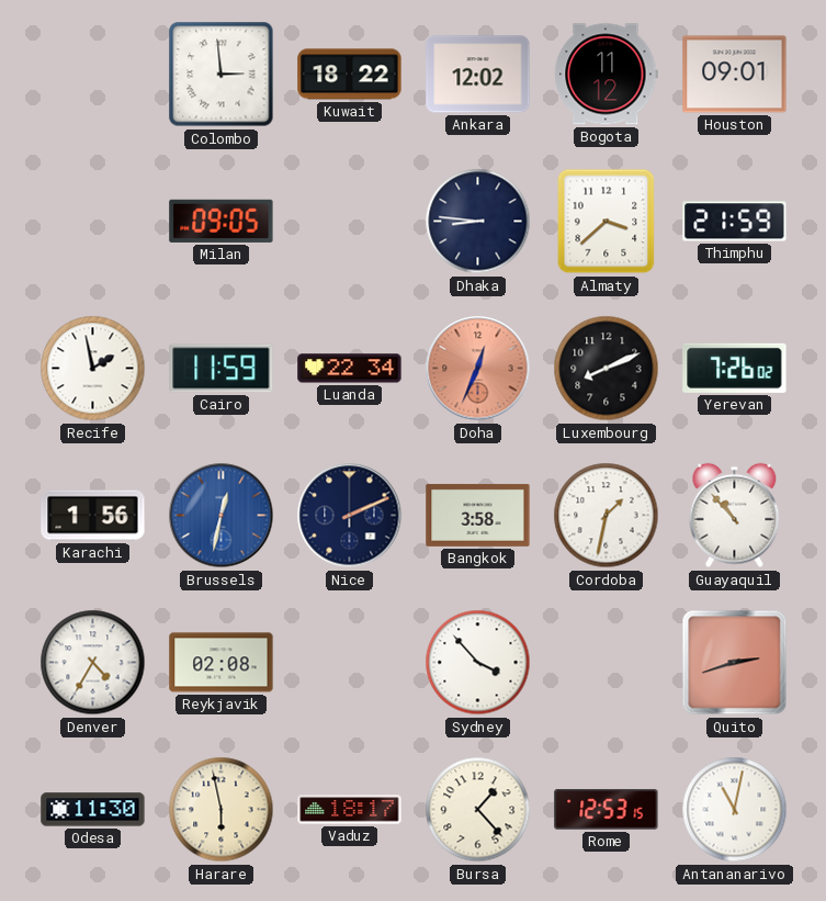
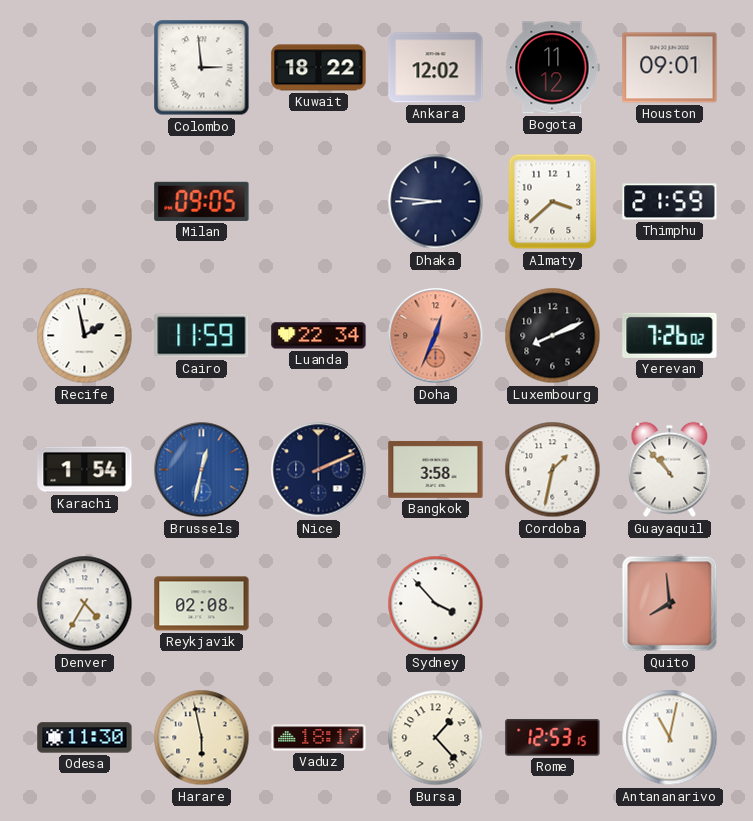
Karachi: 1:56 -> 1:54
Quito: 2:42 -> 7:59
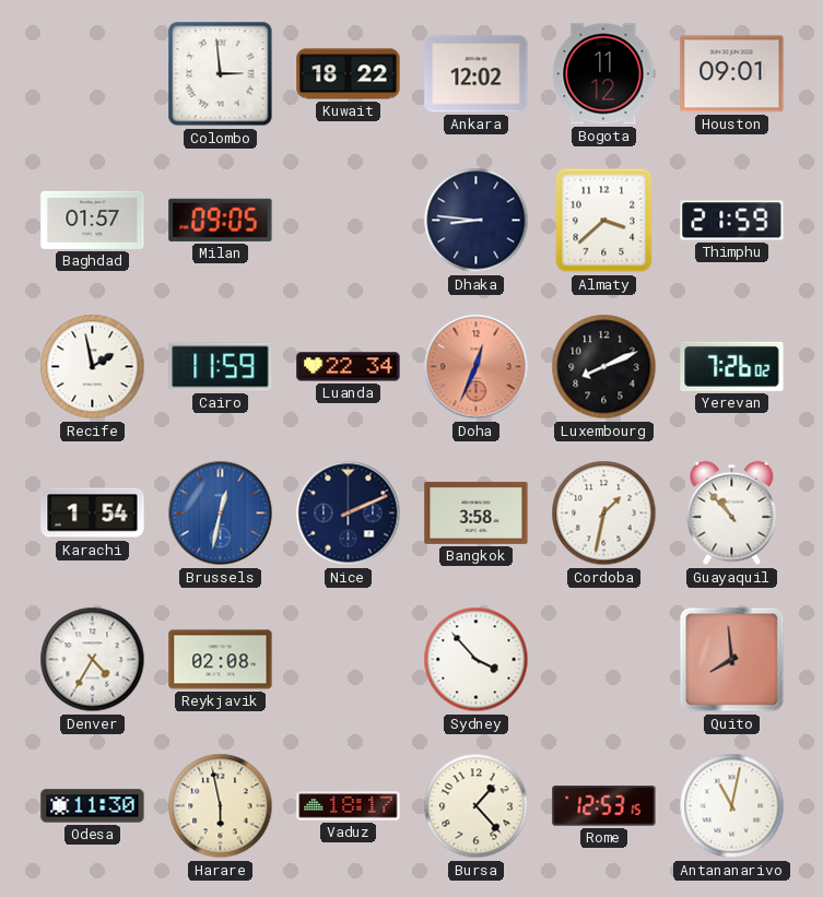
Baghdad: none -> 01:57
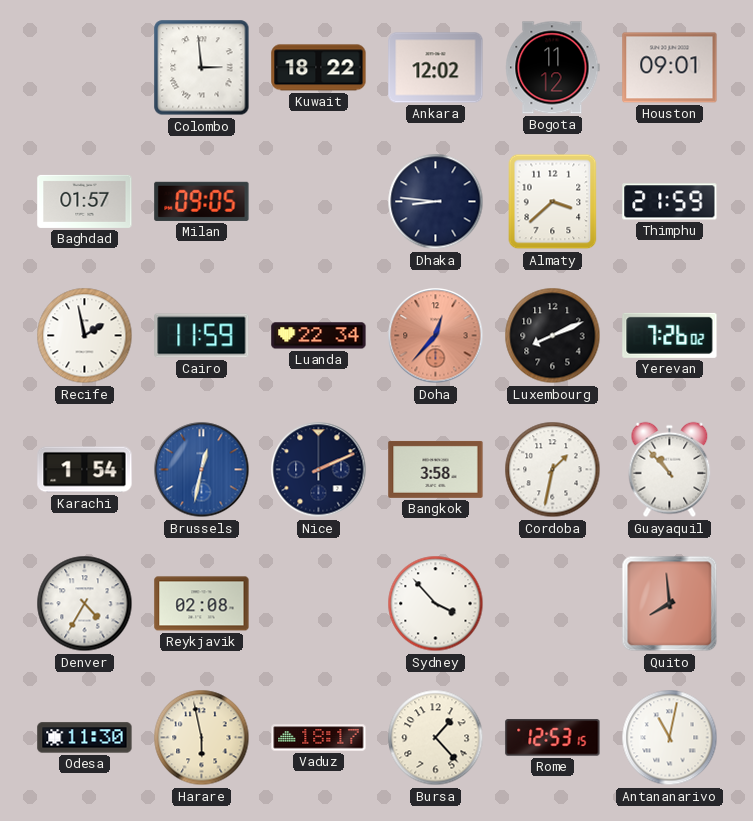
Doha: 12:34 -> 12:37
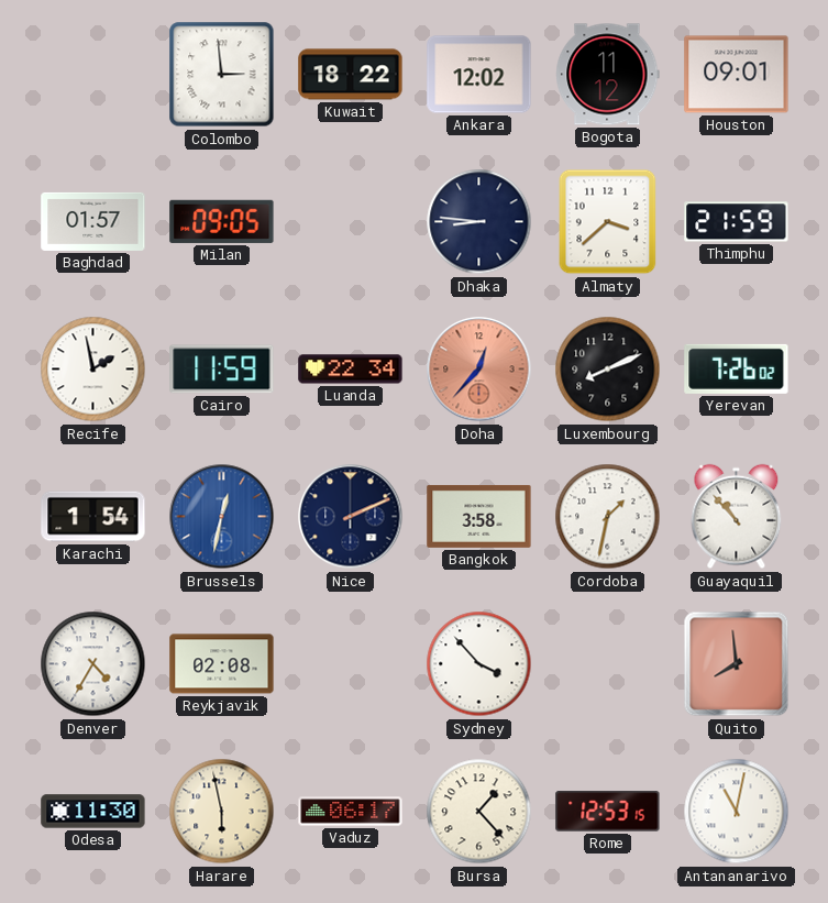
Vaduz: 18:17 -> 06:17
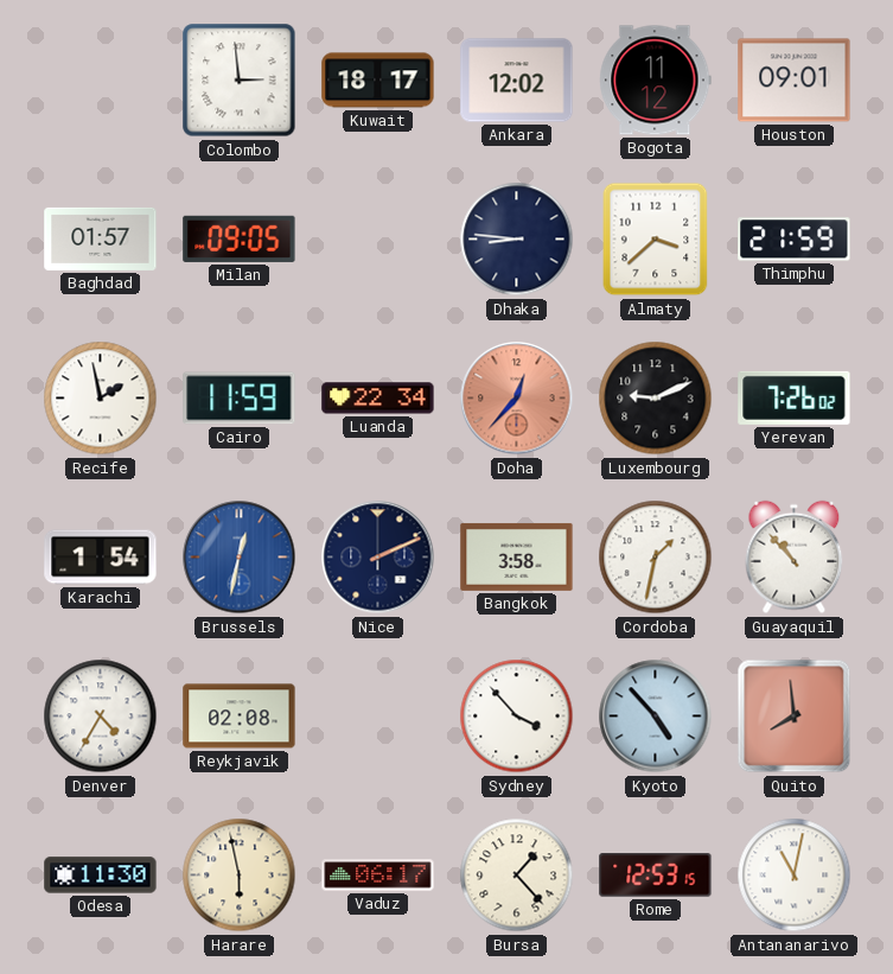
Kuwait: 18:22 -> 18:17
Luxembourg: 8:11 -> 9:11
Kyoto: none -> 4:53
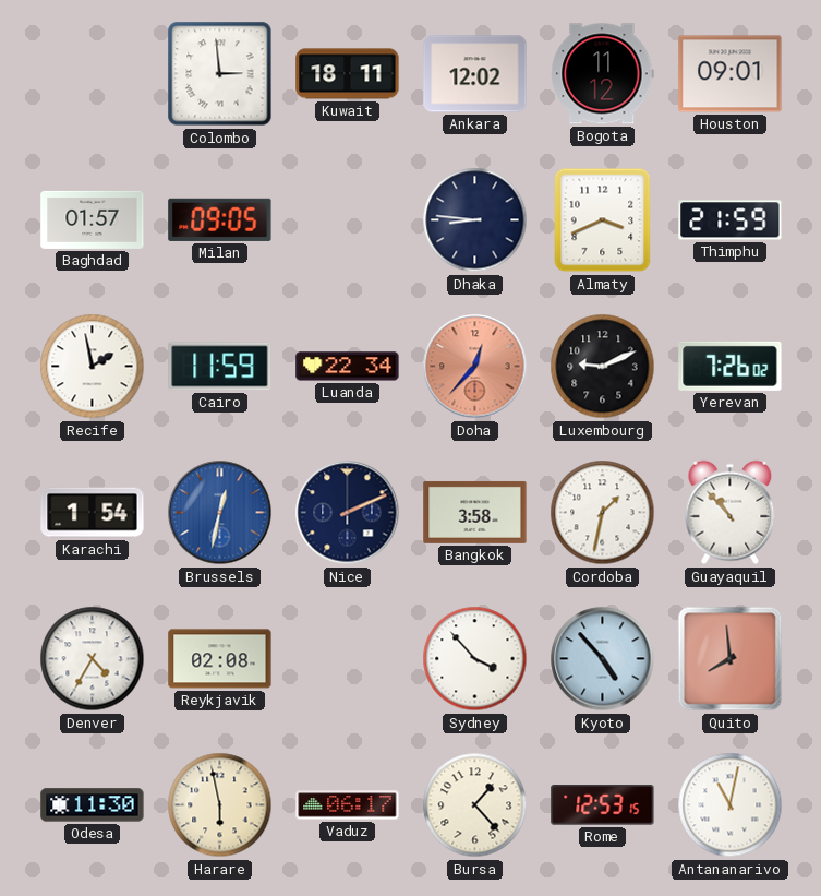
Kuwait: 18:17 -> 18:11
Almaty: 3:38 -> 3:41
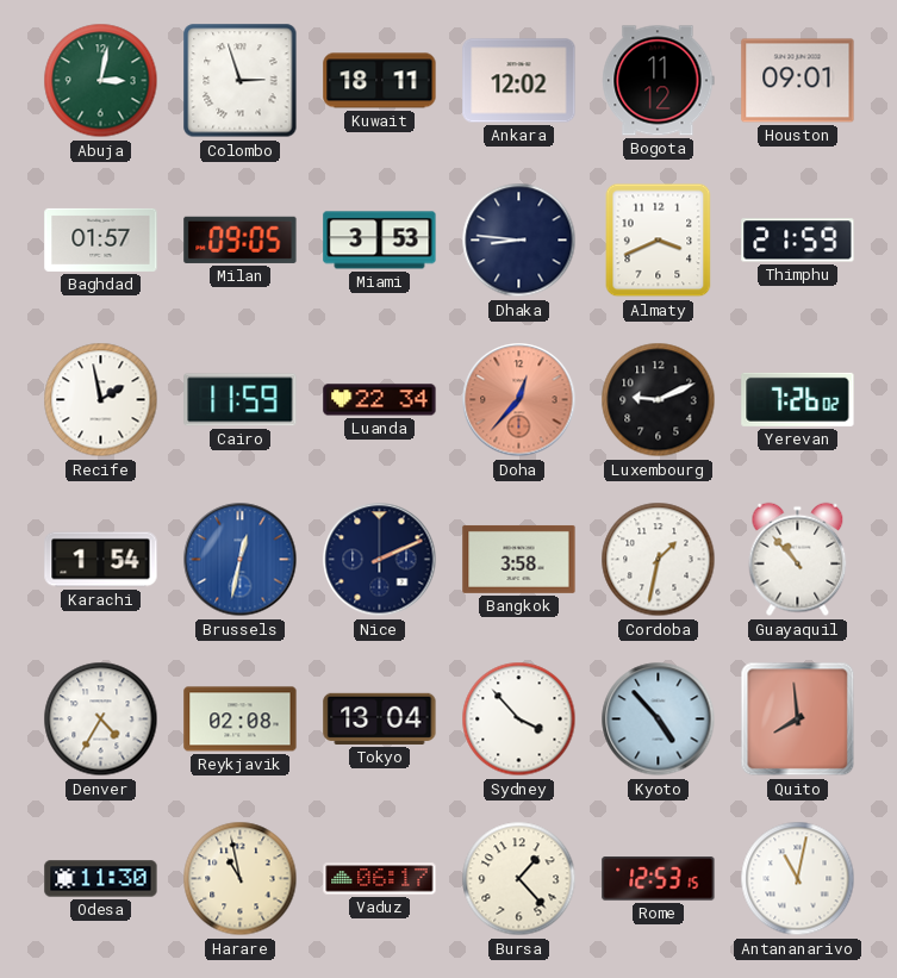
Abuja: none -> 3:02
Colombo: 2:59 -> 2:57
Miami: none -> 3:53
Tokyo: none -> 13:04
Harare: 5:58 -> 10:58
